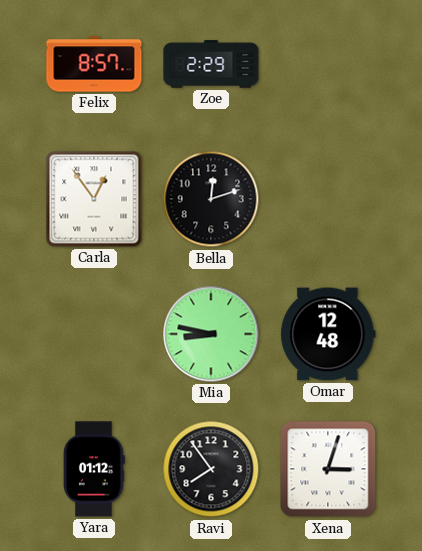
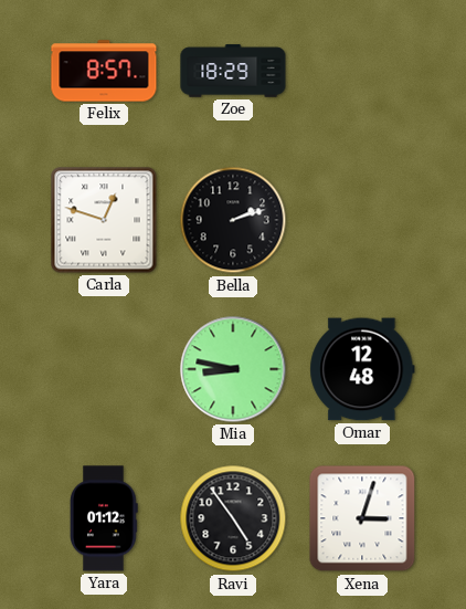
Zoe: 2:29 -> 18:29
Carla: 12:54 -> 12:48
Bella: 12:12 -> 2:12
Ravi: 7:54 -> 4:54
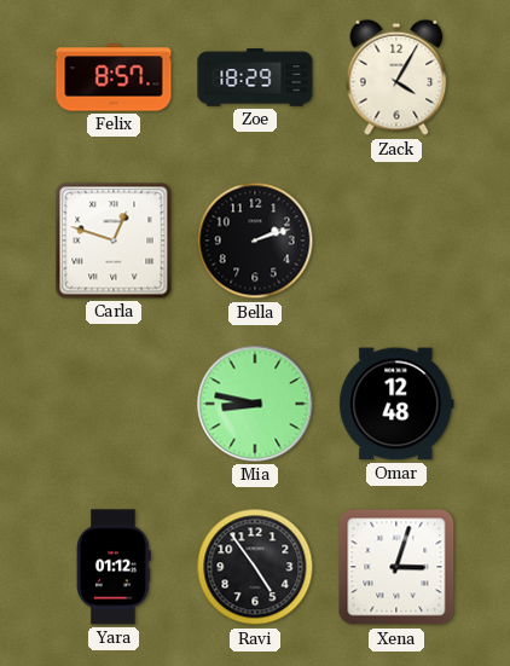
Zack: none -> 4:05
